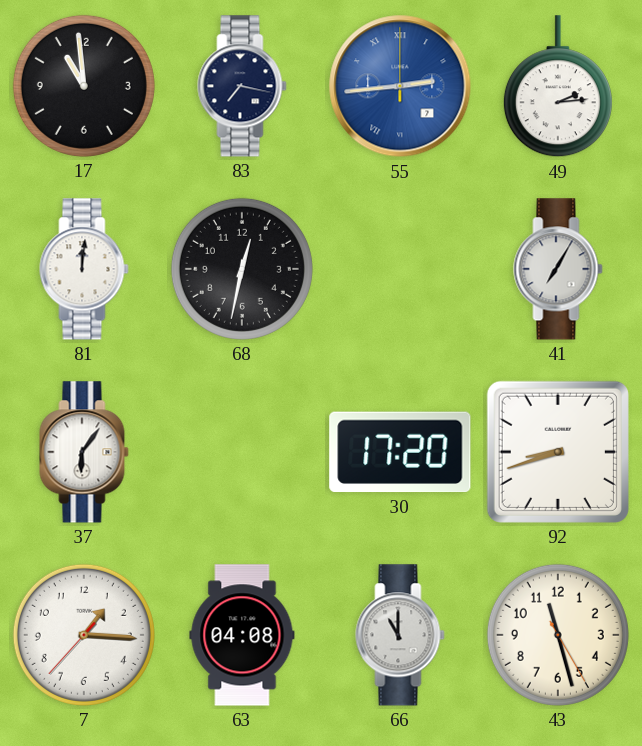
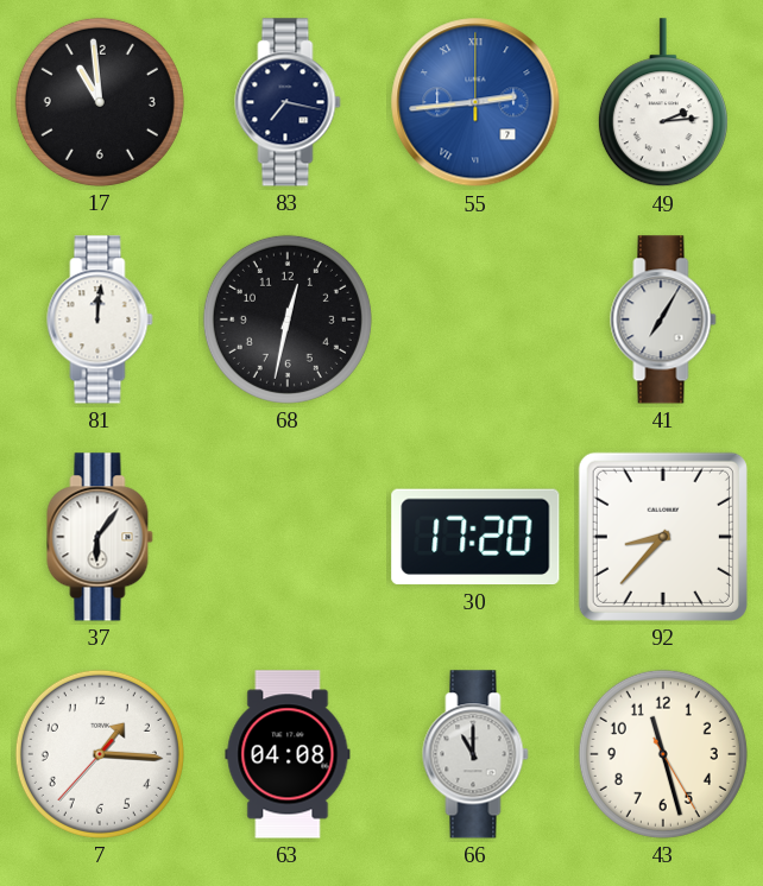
92: 8:42 -> 8:37
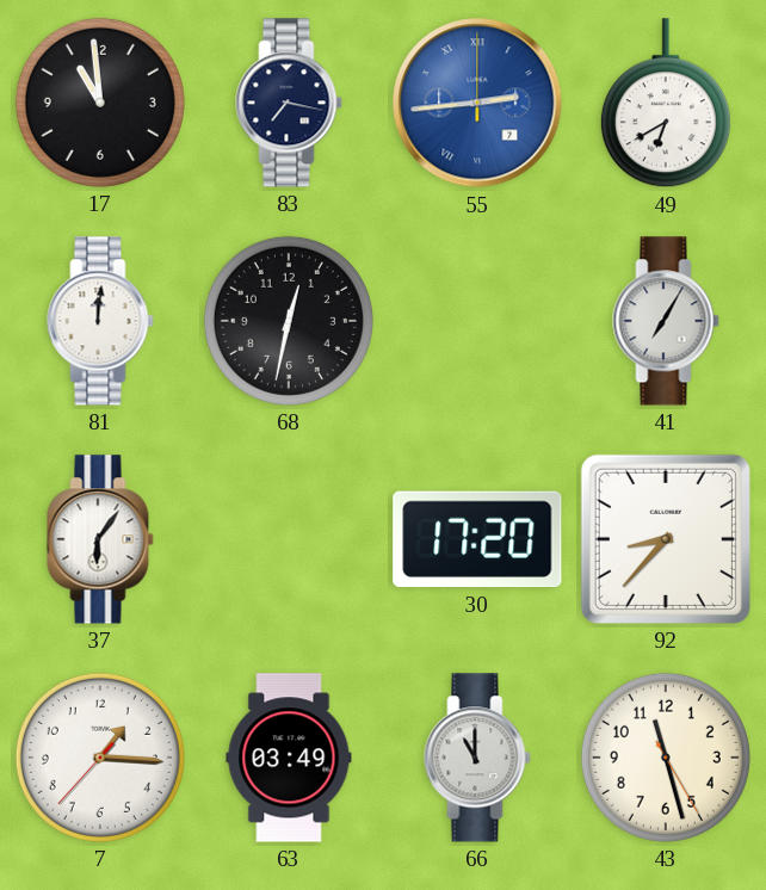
49: 2:14 -> 6:40
63: 04:08 -> 03:49
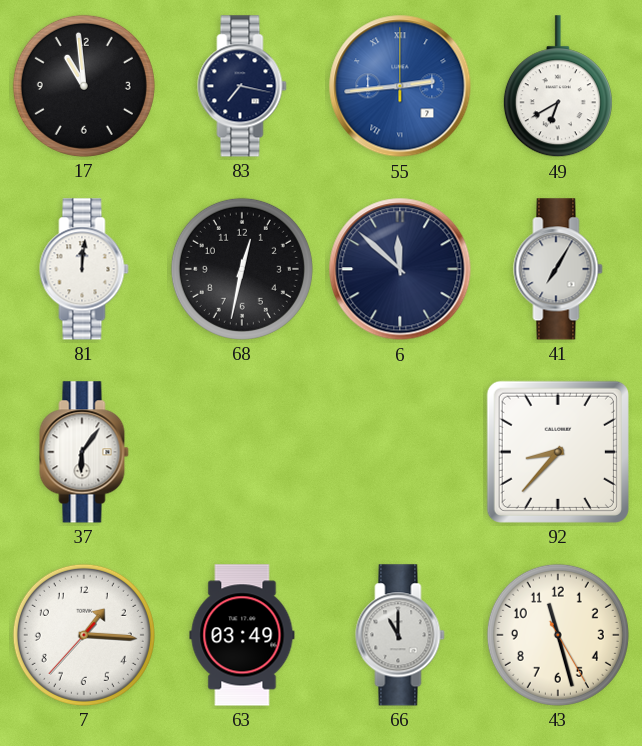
6: none -> 11:52
30: 17:20 -> none
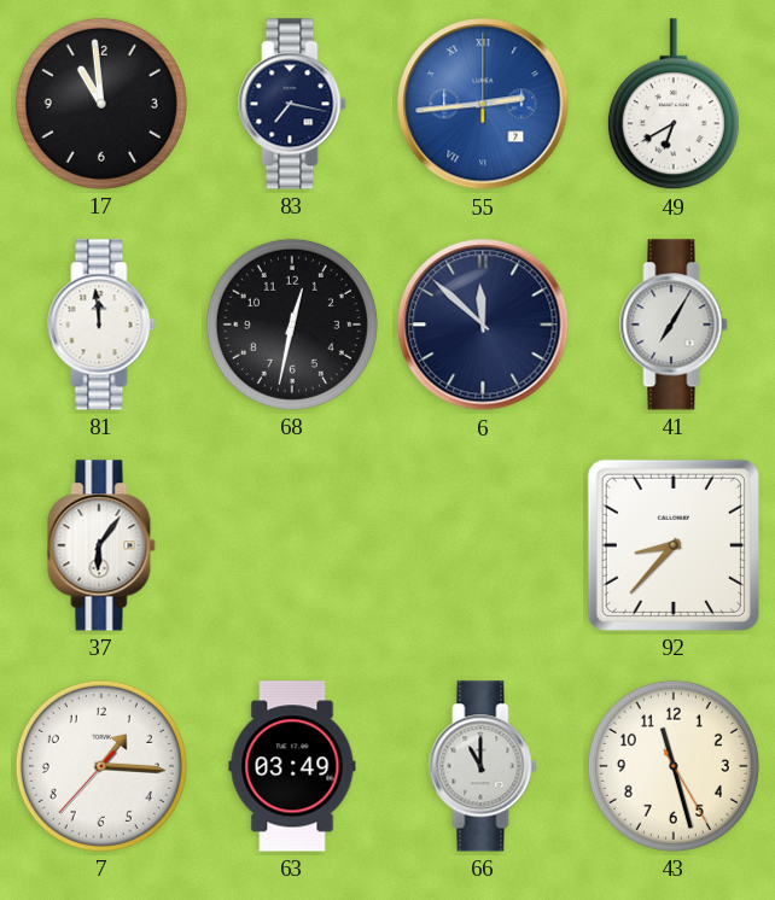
81: 12:01 -> 11:59
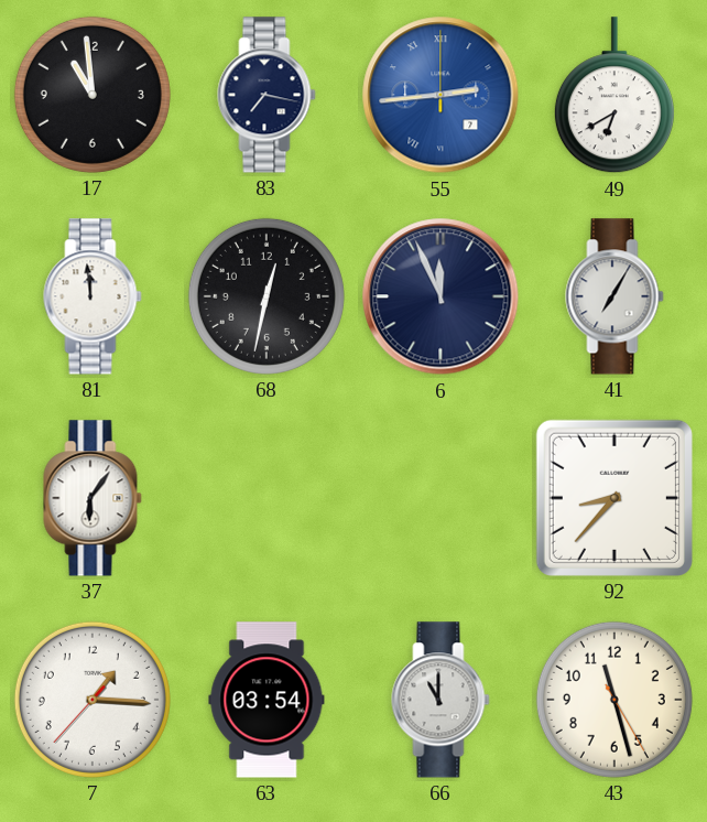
6: 11:52 -> 11:56
63: 03:49 -> 03:54
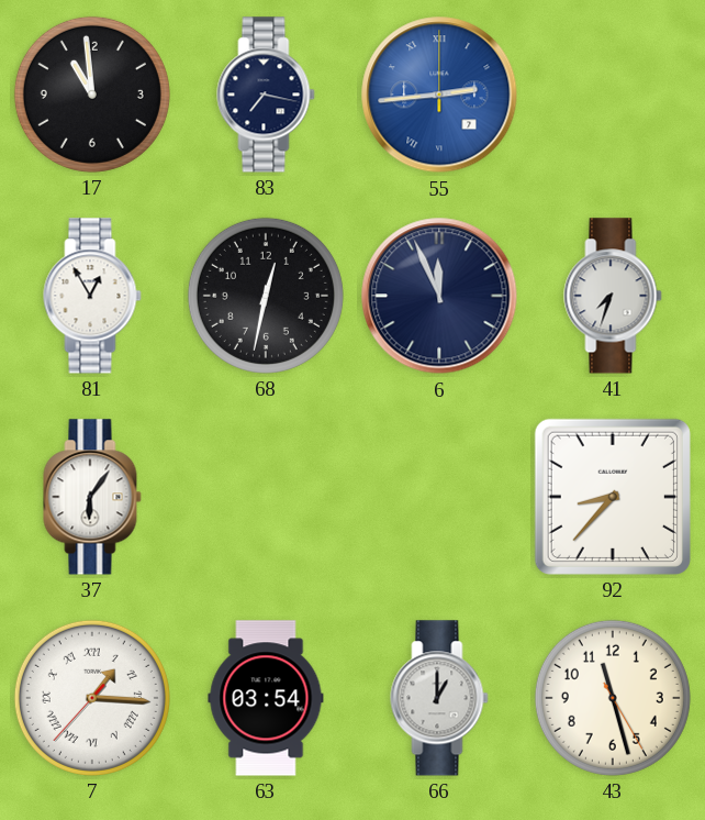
49: 6:40 -> none
81: 11:59 -> 12:55
41: 7:05 -> 7:33
7 numerals: Arabic -> Roman
66: 11:00 -> 1:00
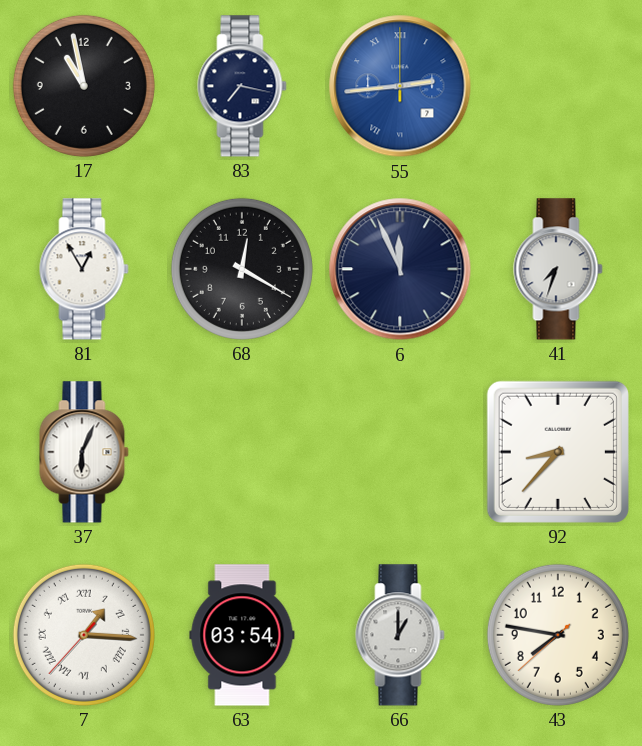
17: 10:59 -> 10:58
68: 12:32 -> 12:20
37: 6:06 -> 6:04
43: 11:27 -> 7:46
